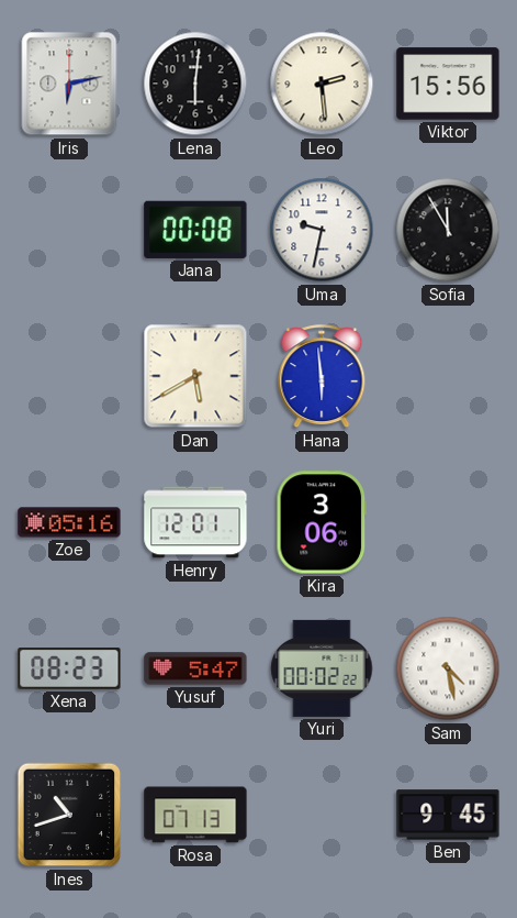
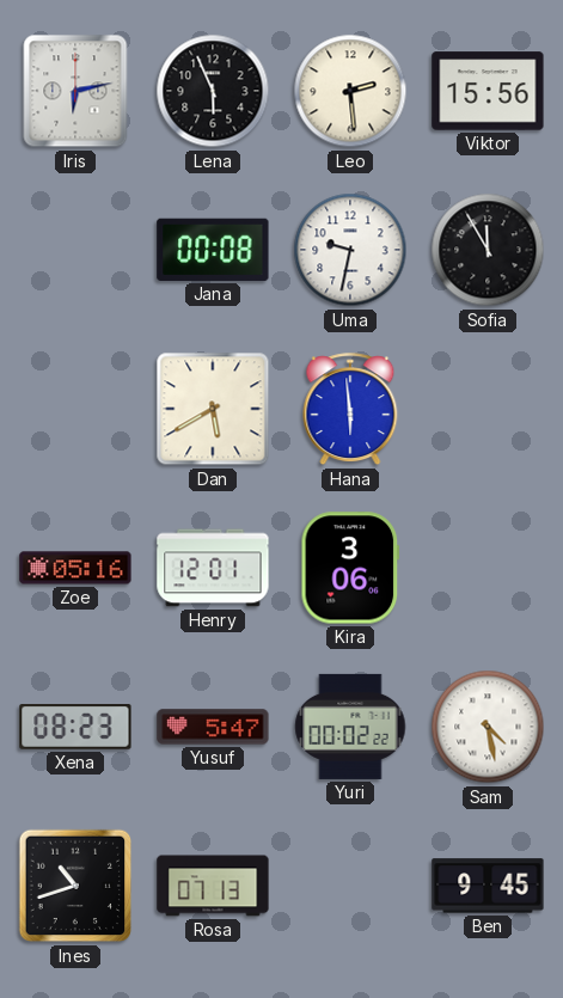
Lena: 6:01 -> 5:56
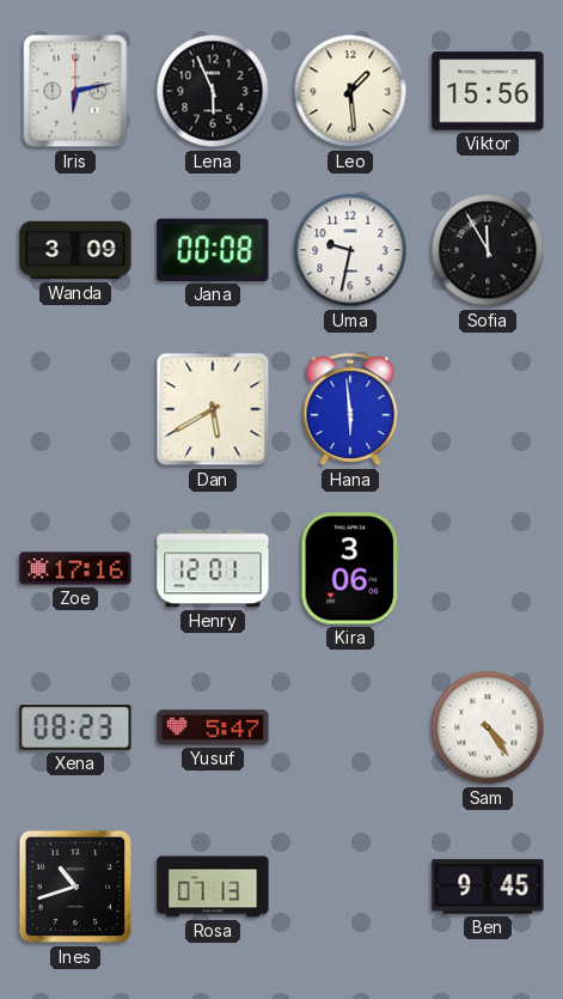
Leo: 2:29 -> 1:29
Wanda: none -> 3:09
Zoe: 05:16 -> 17:16
Yuri: 00:02 -> none
Sam: 4:28 -> 4:24
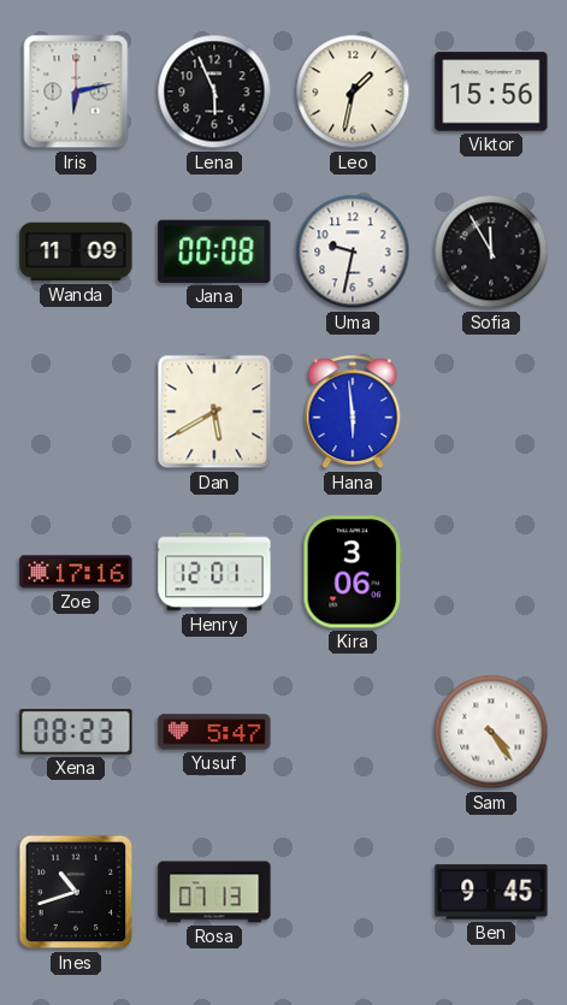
Leo: 1:29 -> 1:32
Wanda: 3:09 -> 11:09
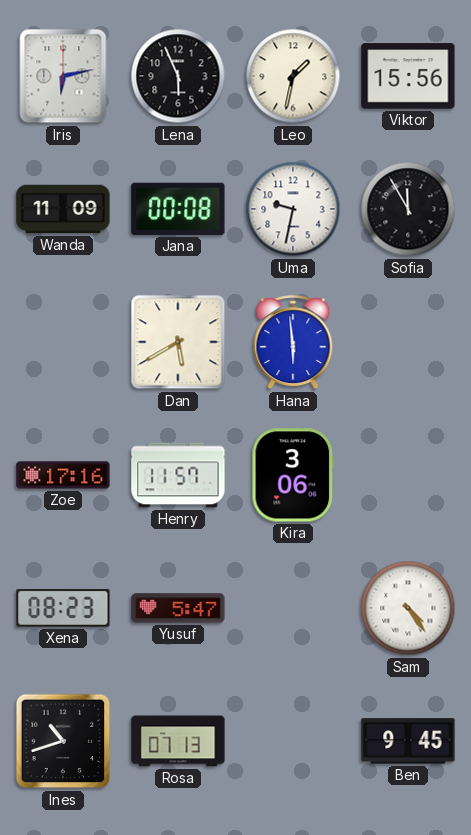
Henry: 12:01 -> 11:57
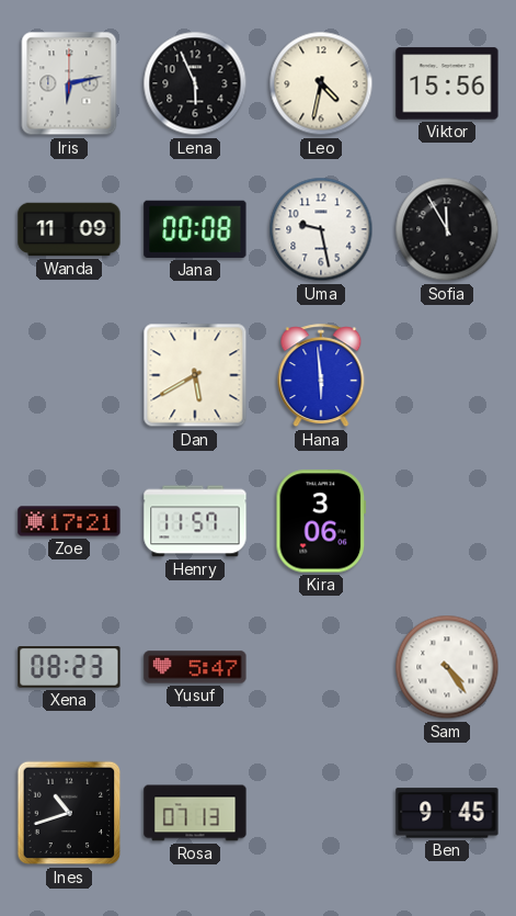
Leo: 1:32 -> 4:32
Uma: 9:32 -> 9:28
Zoe: 17:16 -> 17:21
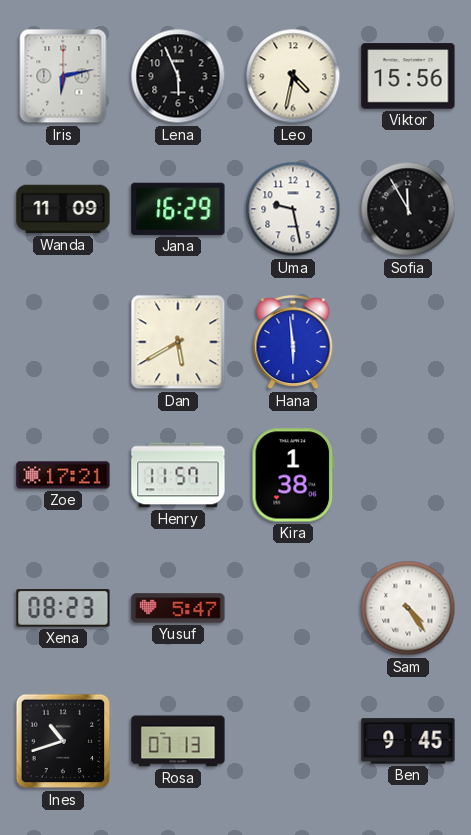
Jana: 00:08 -> 16:29
Kira: 3:06 -> 1:38
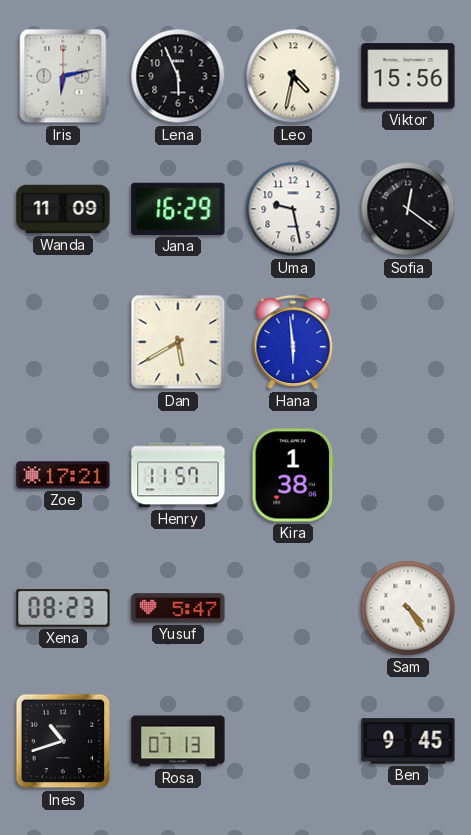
Sofia: 11:55 -> 12:21
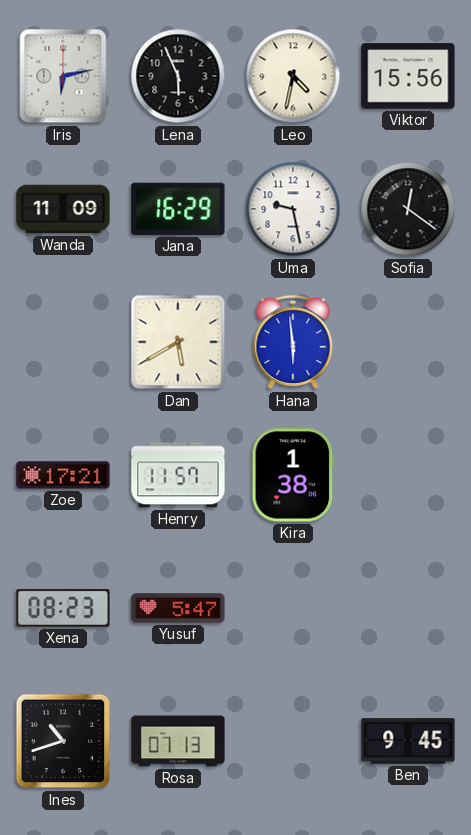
Sam: 4:24 -> none
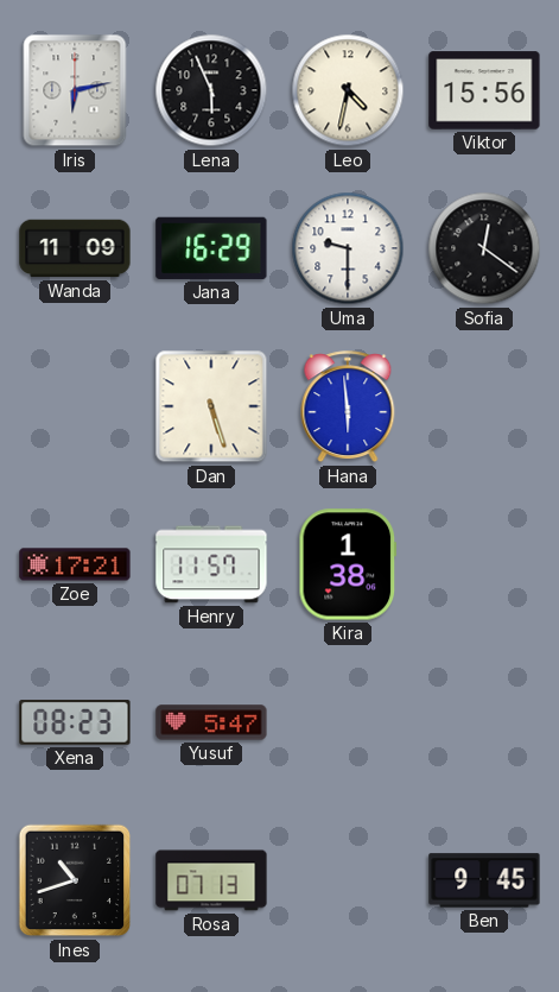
Uma: 9:28 -> 9:30
Dan: 5:40 -> 5:27
